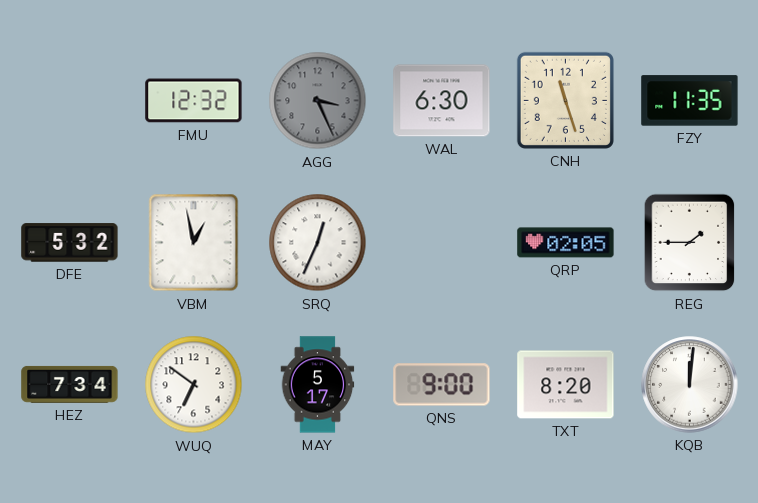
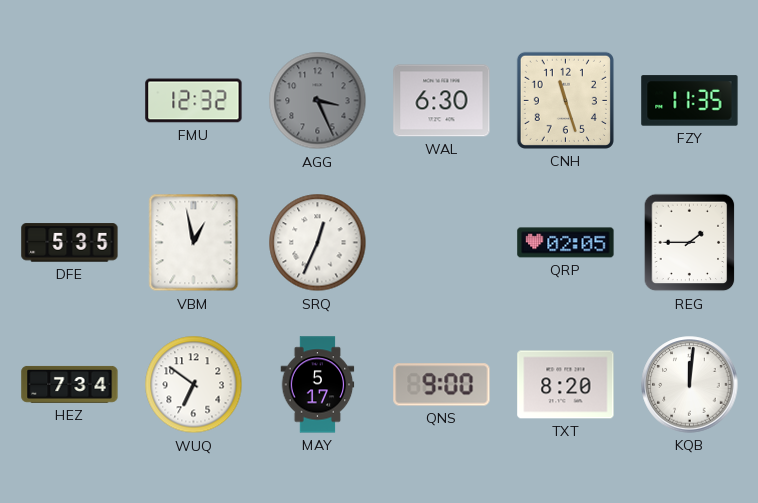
DFE: 5:32 -> 5:35
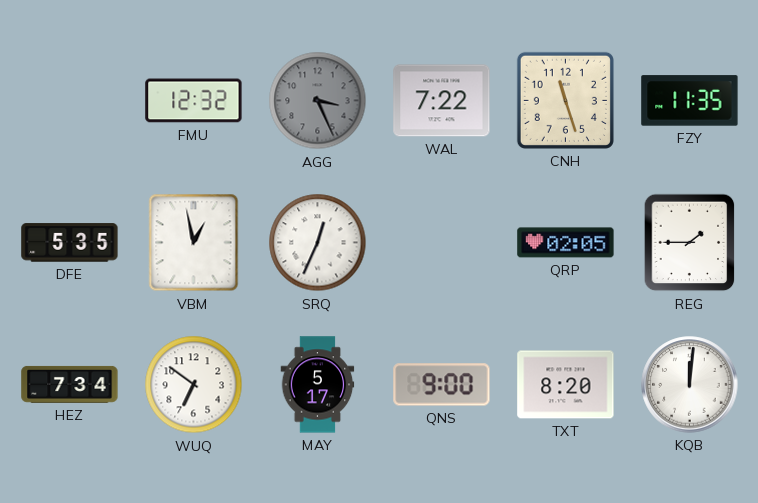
WAL: 6:30 -> 7:22
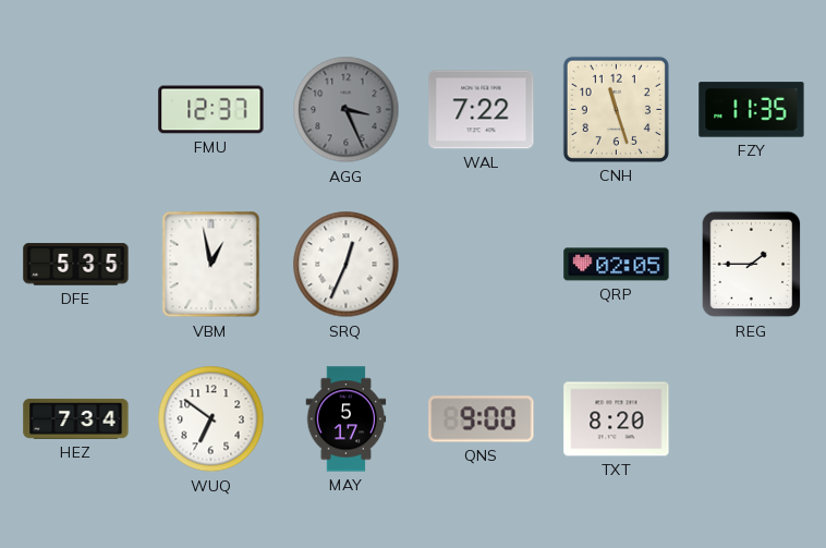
FMU: 12:32 -> 12:37
KQB: 12:01 -> none
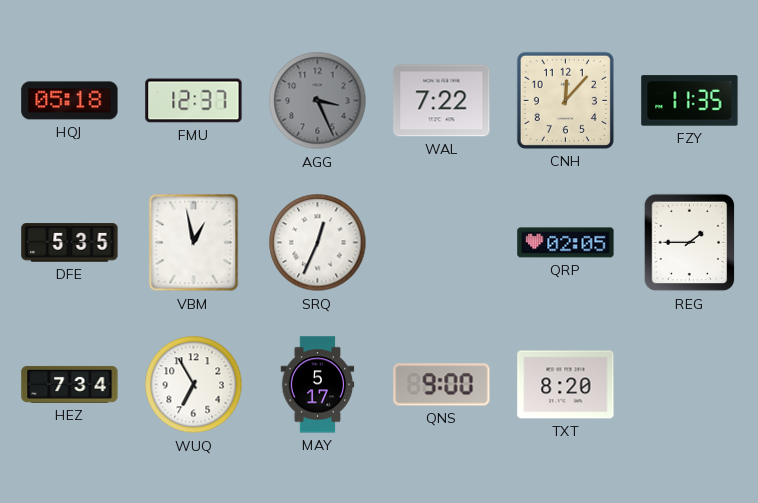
HQJ: none -> 05:18
CNH: 11:27 -> 12:07
WUQ: 6:51 -> 6:55
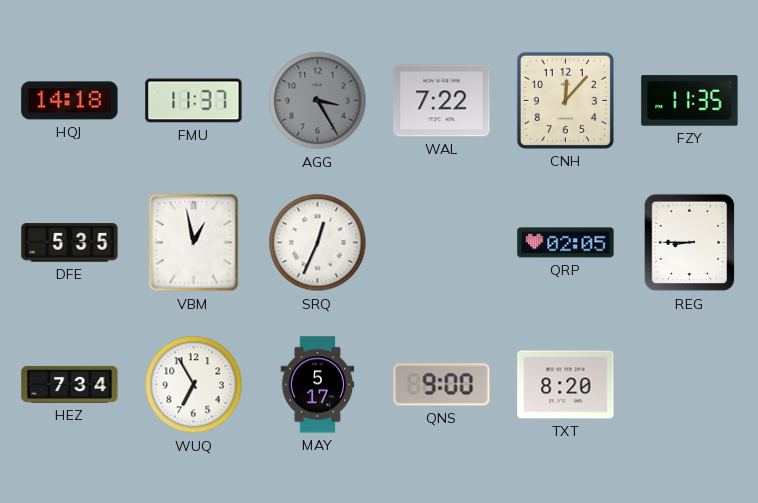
HQJ: 05:18 -> 14:18
FMU: 12:37 -> 11:37
AGG: 3:26 -> 3:25
REG: 1:45 -> 8:45
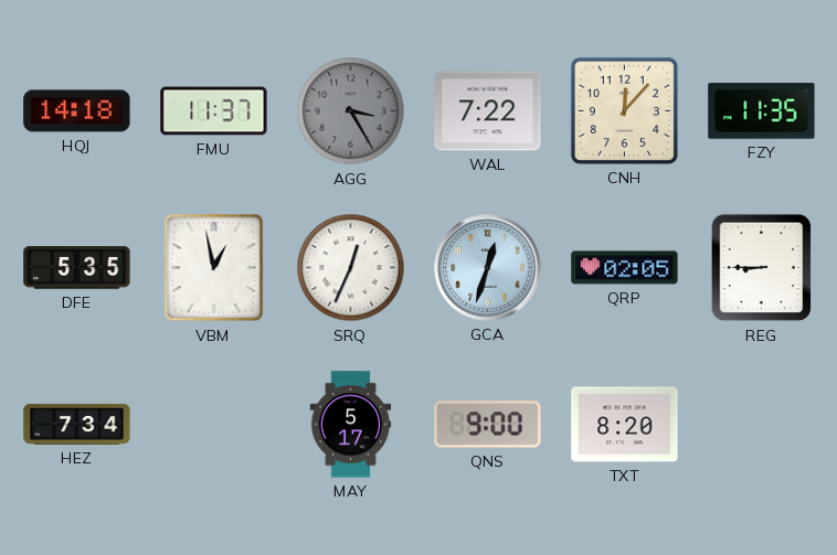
GCA: none -> 12:33
WUQ: 6:55 -> none
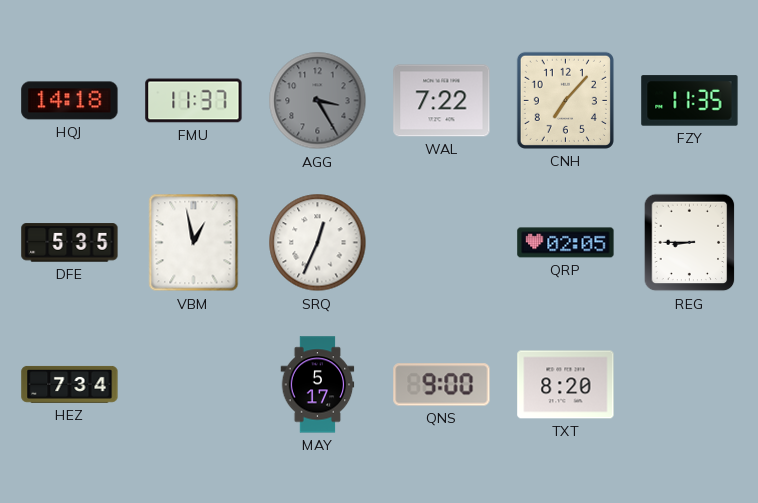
CNH: 12:07 -> 7:07
GCA: 12:33 -> none
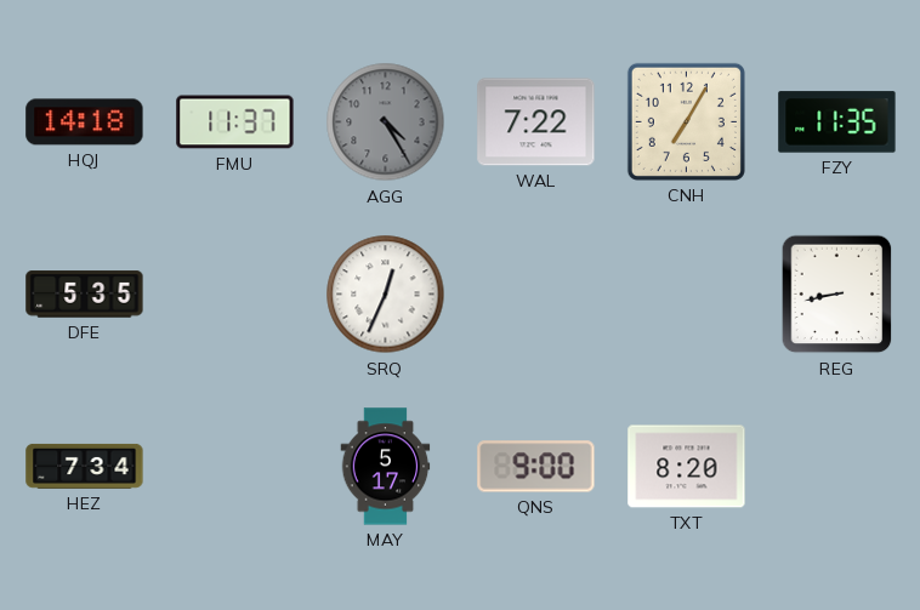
AGG: 3:25 -> 4:25
CNH: 7:07 -> 7:05
VBM: 12:58 -> none
QRP: 02:05 -> none
REG: 8:45 -> 8:43
